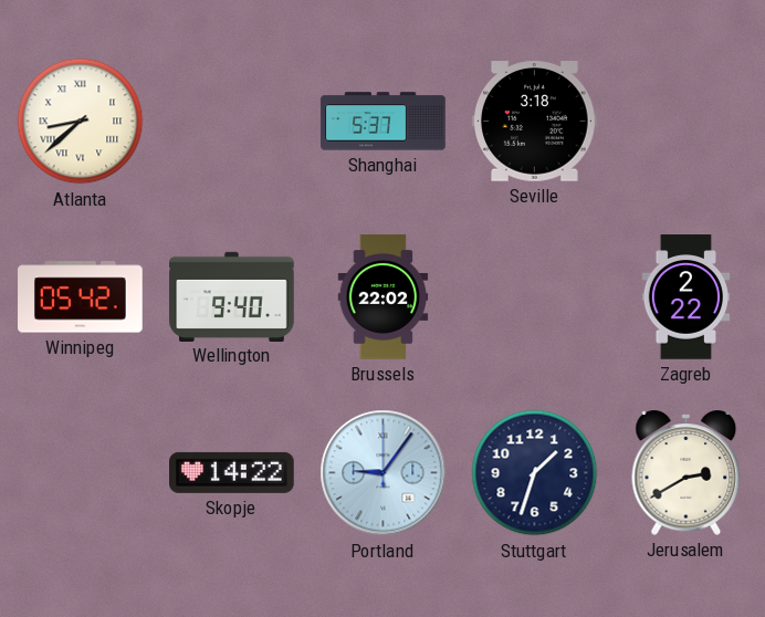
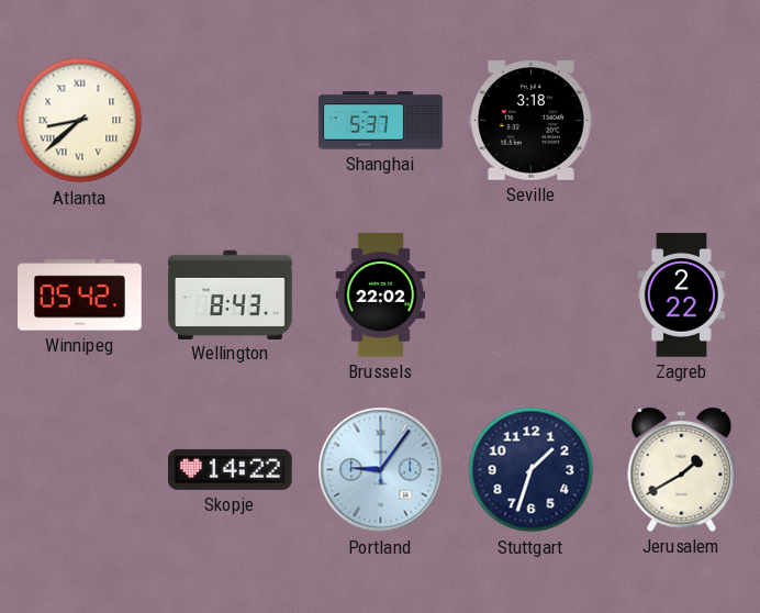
Wellington: 9:40 -> 8:43
Jerusalem: 2:40 -> 1:40
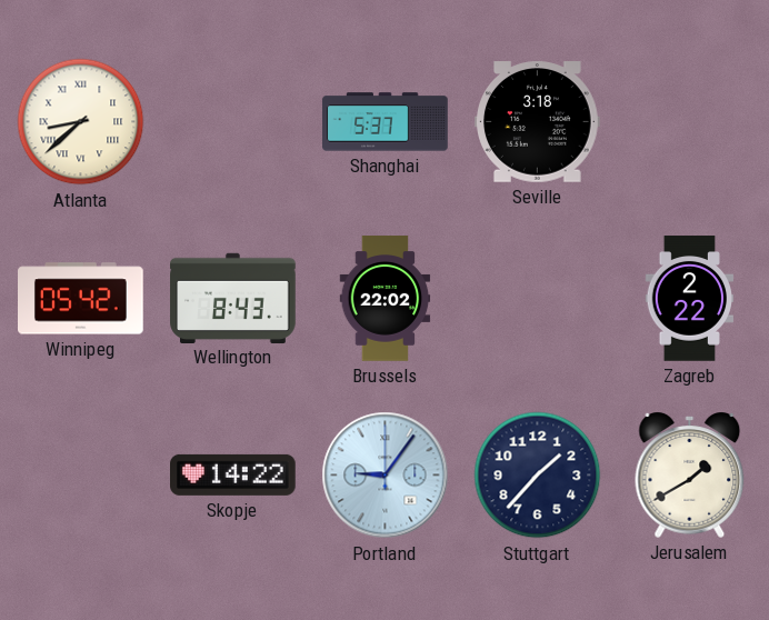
Stuttgart: 1:33 -> 1:37
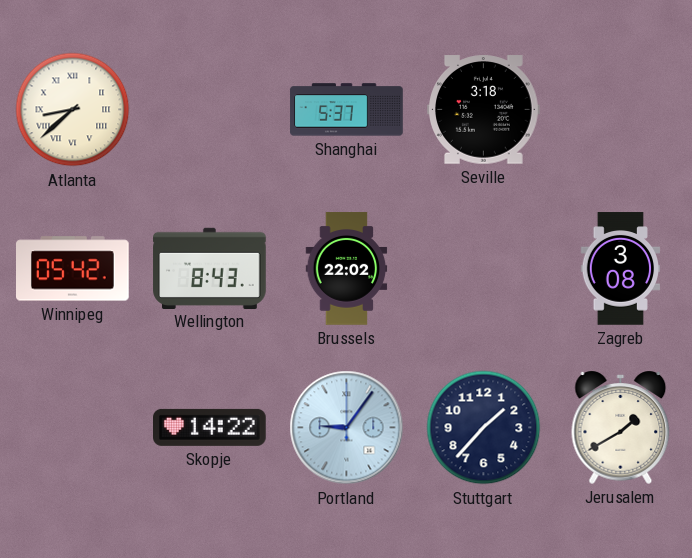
Zagreb: 2:22 -> 3:08
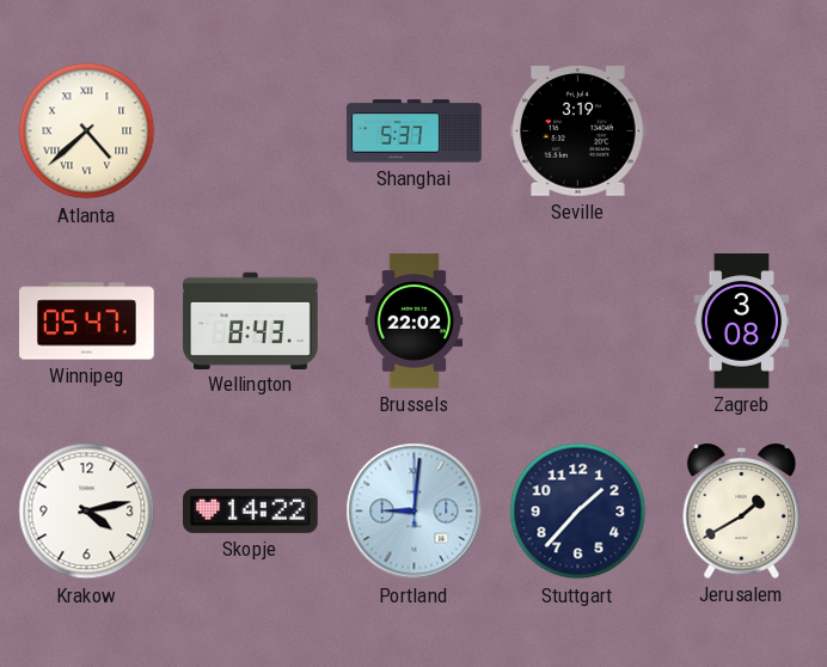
Atlanta: 8:38 -> 4:38
Seville: 3:18 -> 3:19
Winnipeg: 05:42 -> 05:47
Krakow: none -> 4:13
Portland: 9:06 -> 9:01
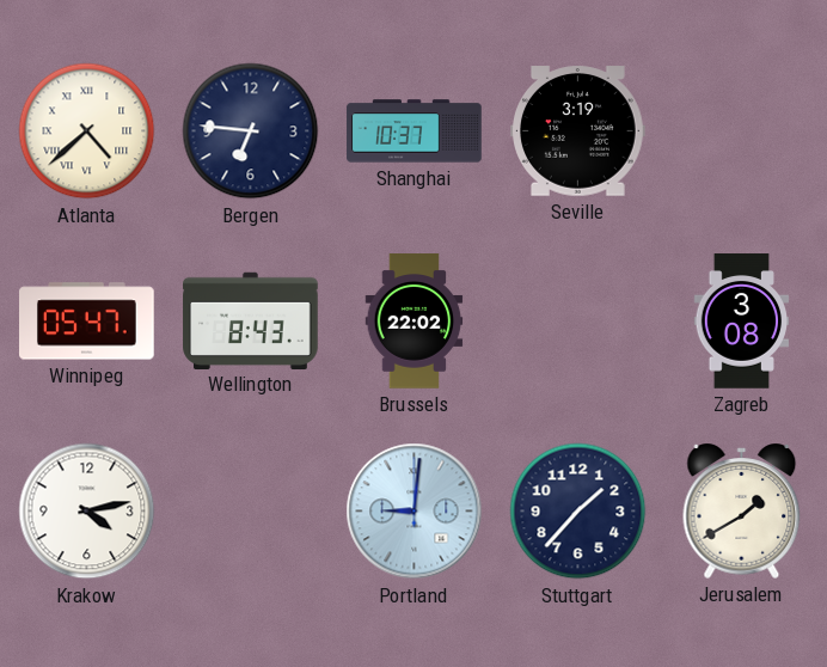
Bergen: none -> 6:46
Shanghai: 5:37 -> 10:37
Skopje: 14:22 -> none
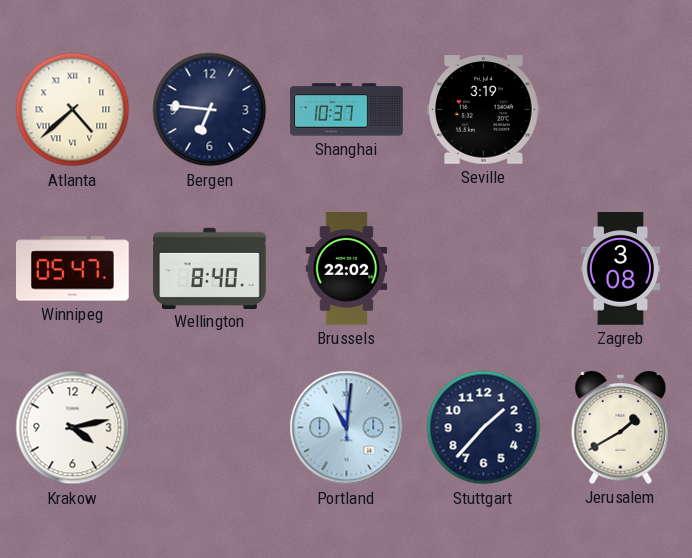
Wellington: 8:43 -> 8:40
Portland: 9:01 -> 11:01
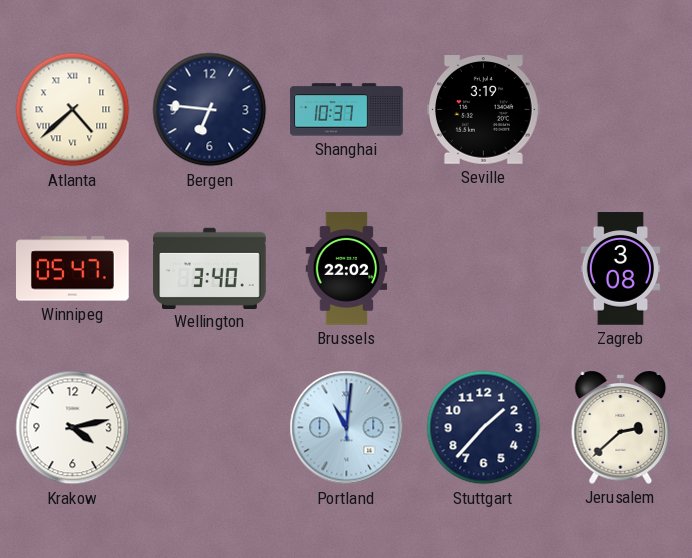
Wellington: 8:40 -> 3:40
Jerusalem: 1:40 -> 2:38
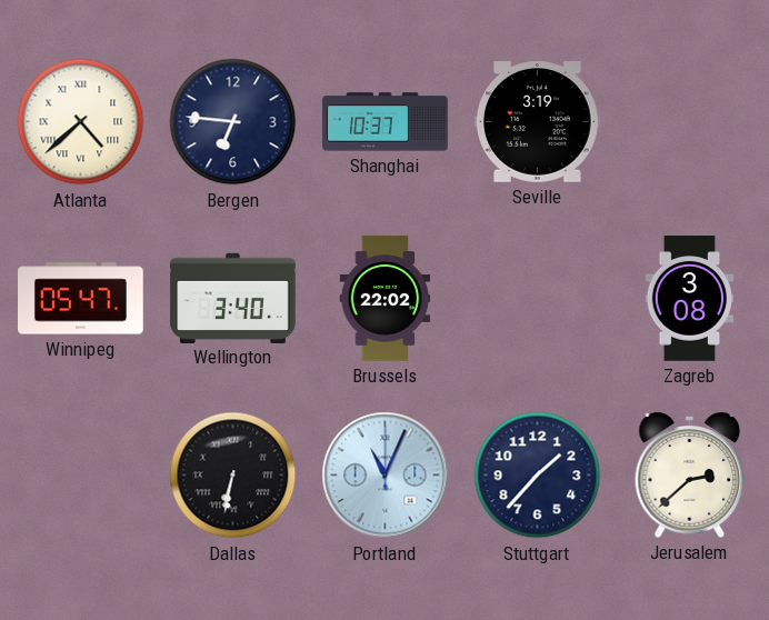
Krakow: 4:13 -> none
Dallas: none -> 6:32
Portland: 11:01 -> 11:04
